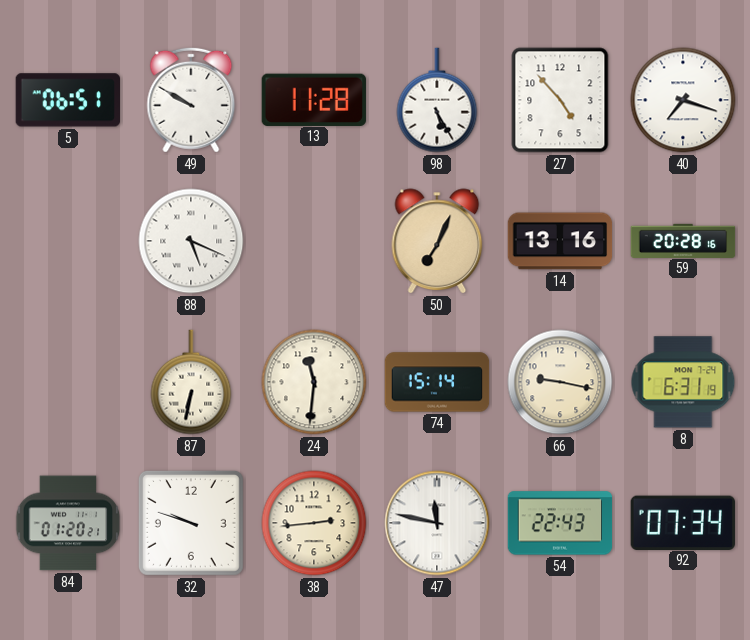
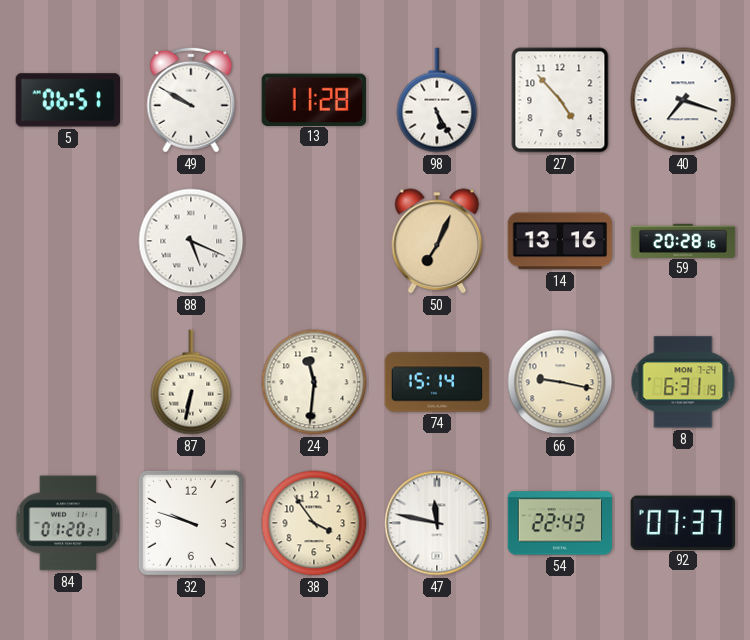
38: 2:44 -> 3:54
92: 07:34 -> 07:37
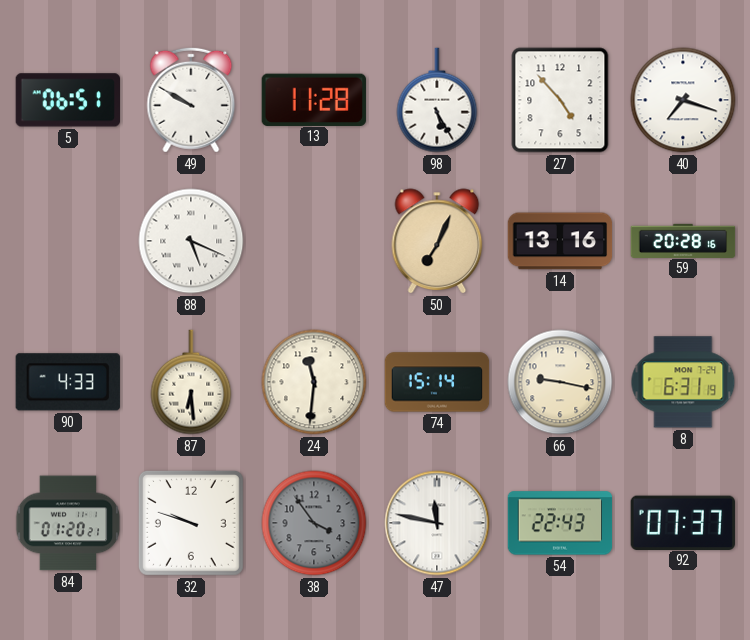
90: none -> 4:33
87: 6:32 -> 6:29
38 dial: cream -> grey
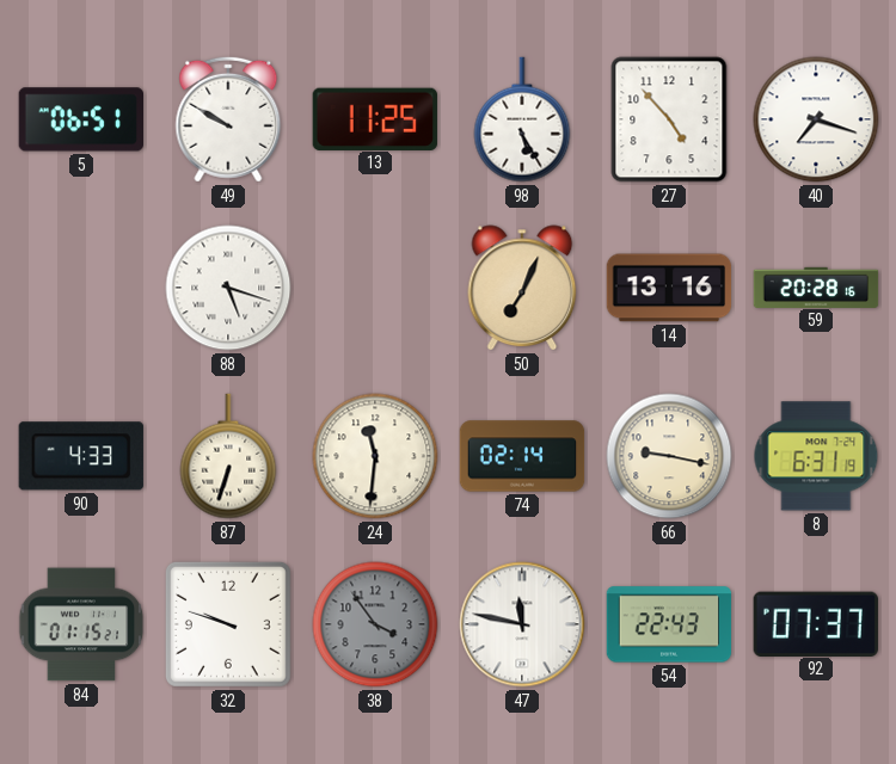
13: 11:28 -> 11:25
88: 5:19 -> 5:18
87: 6:29 -> 6:33
74: 15:14 -> 02:14
84: 01:20 -> 01:15
